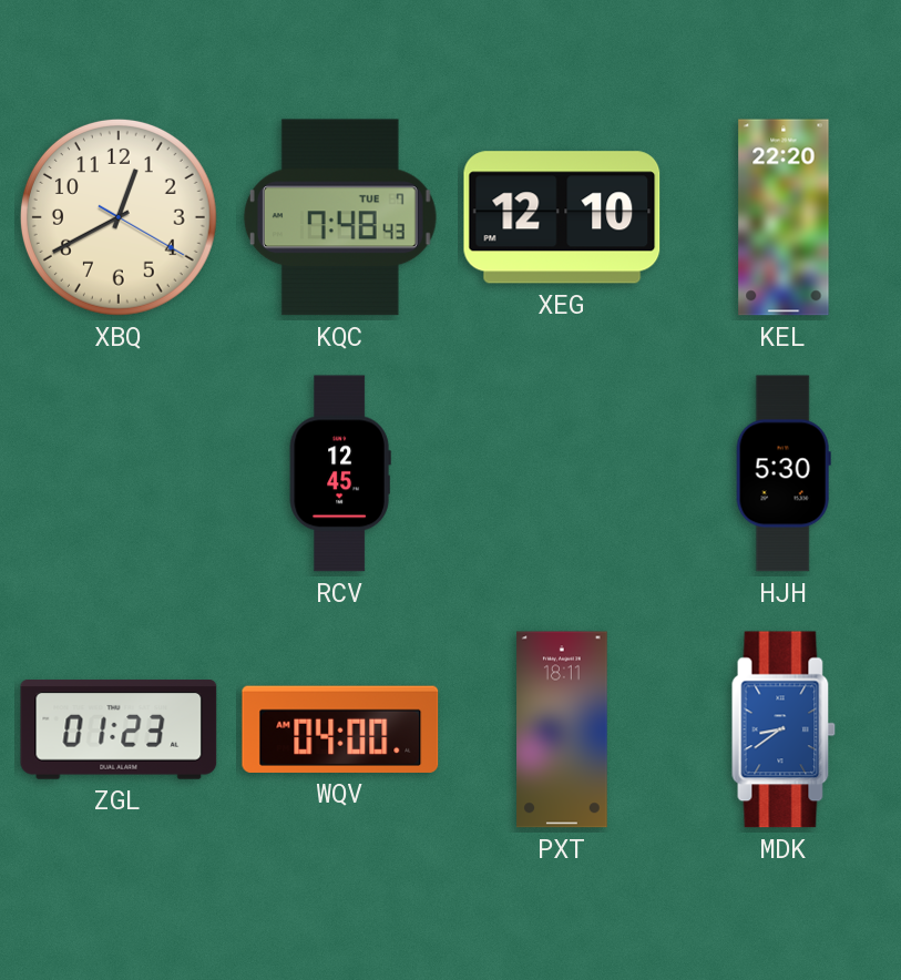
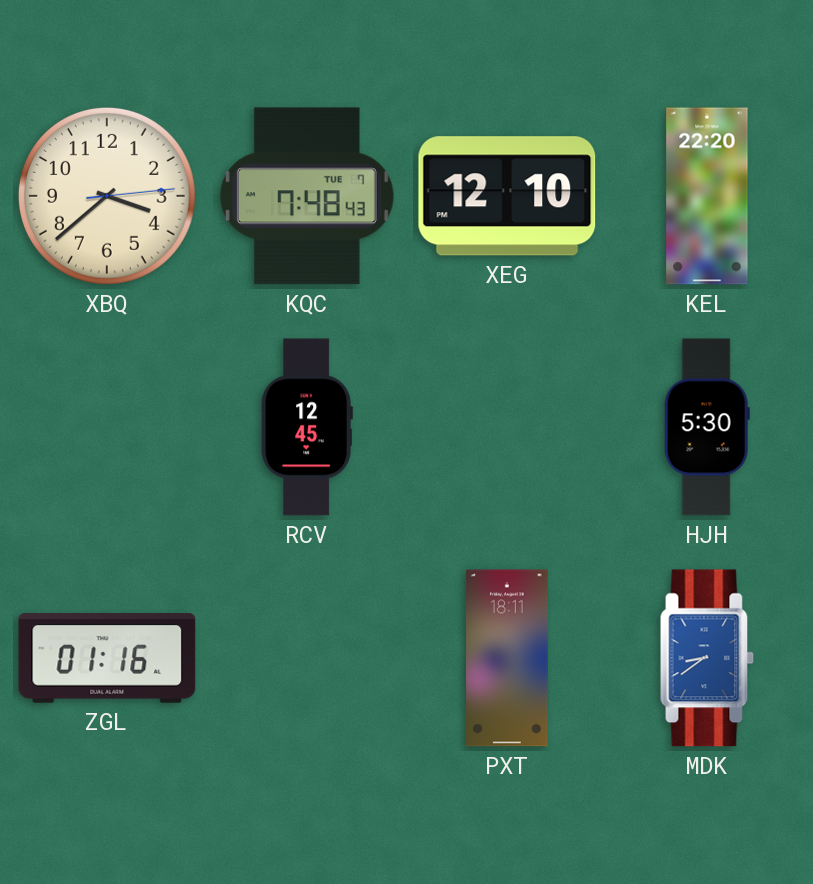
XBQ: 12:40 -> 3:38
ZGL: 01:23 -> 01:16
WQV: 04:00 -> none
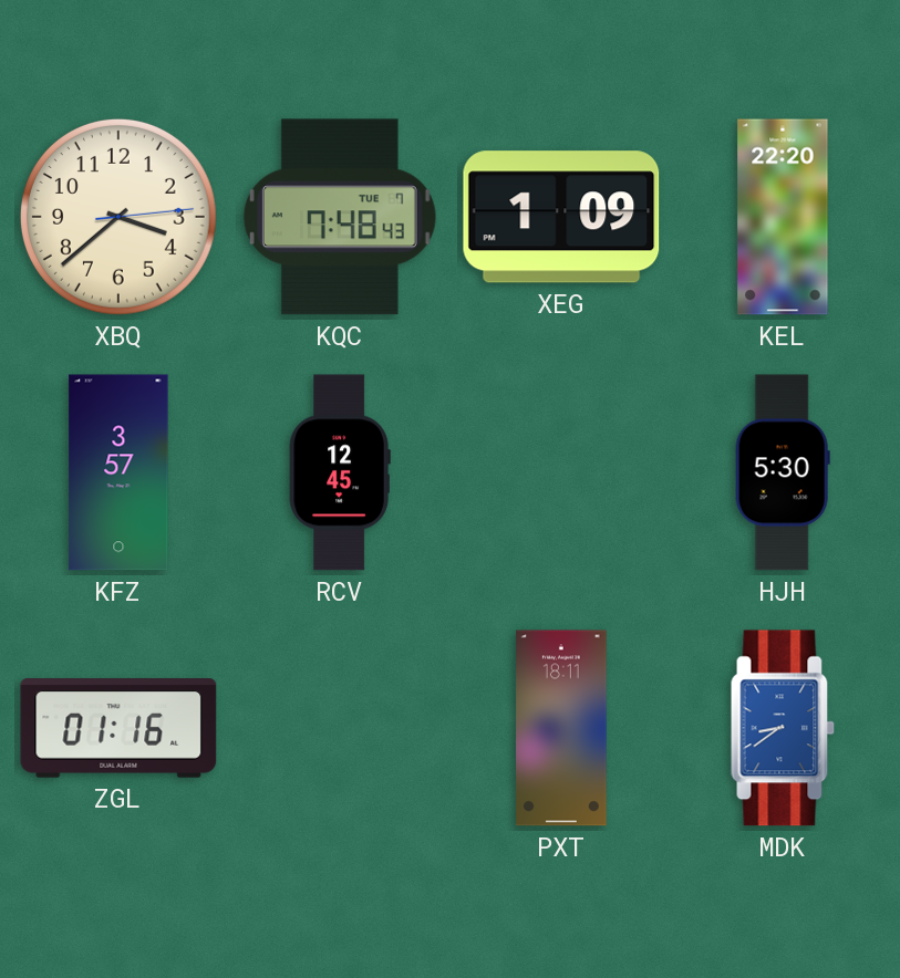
XEG: 12:10 -> 1:09
KFZ: none -> 3:57
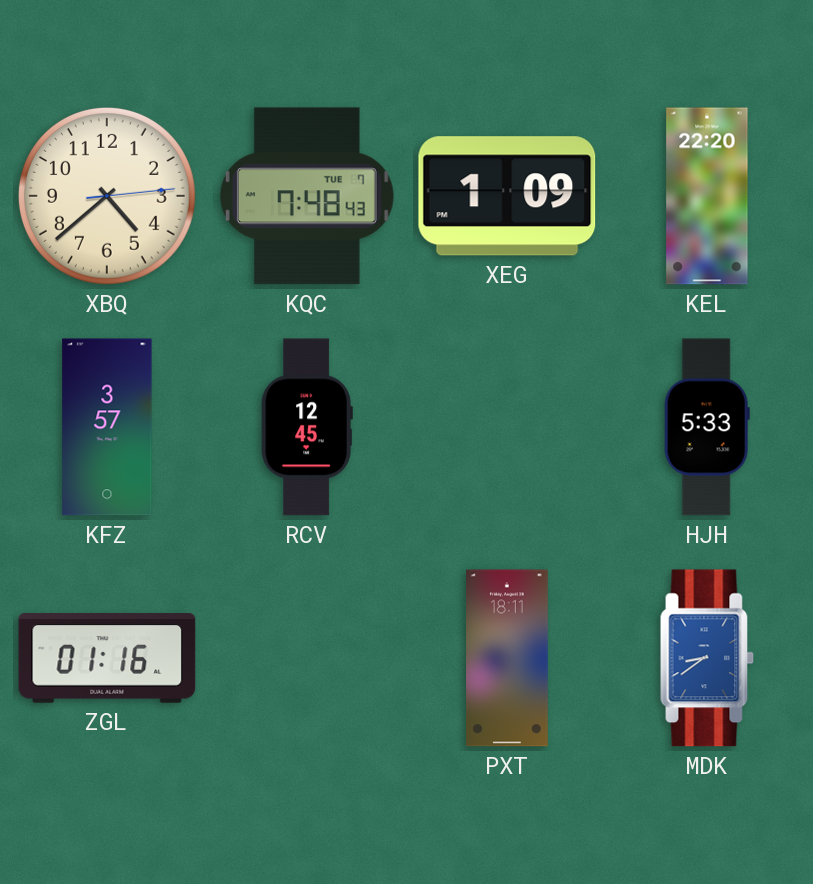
XBQ: 3:38 -> 4:38
HJH: 5:30 -> 5:33
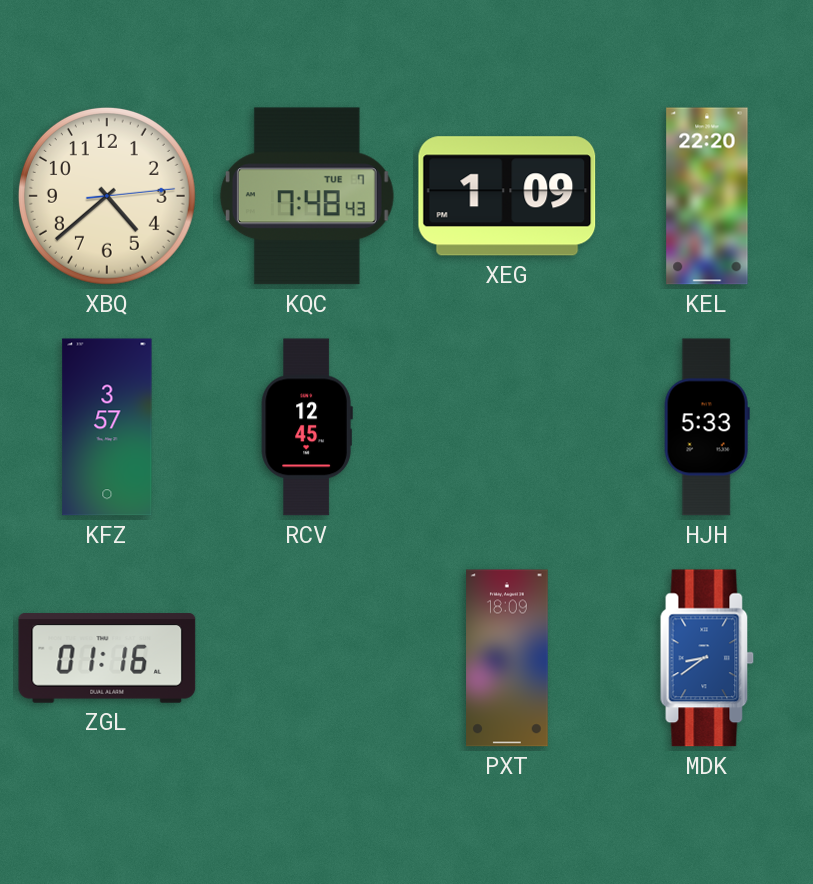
PXT: 18:11 -> 18:09
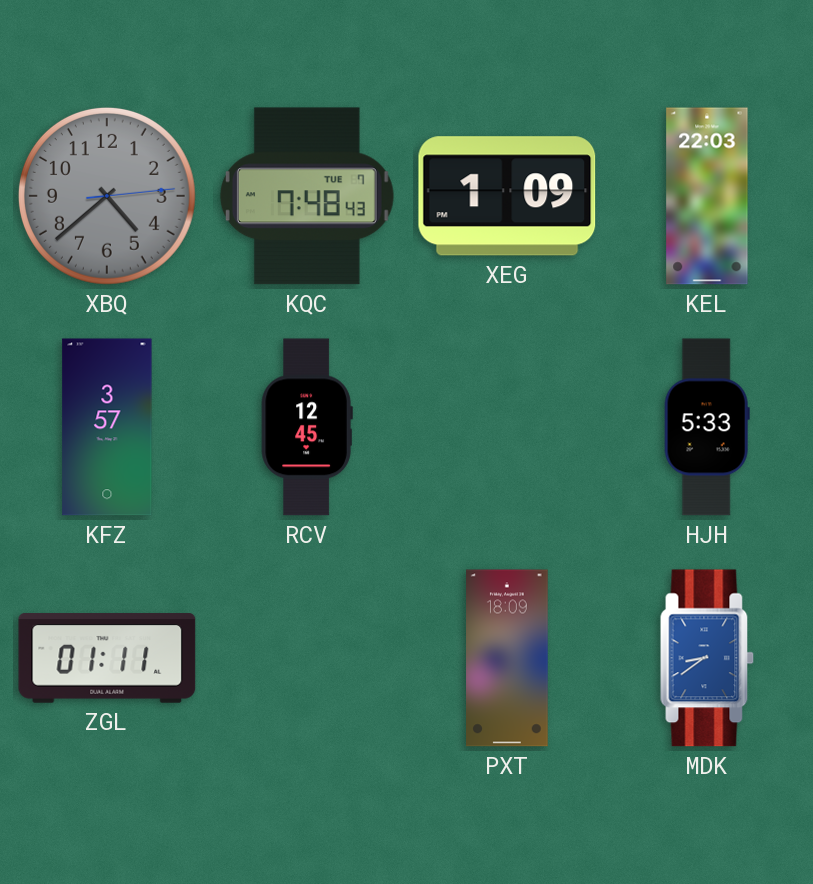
XBQ dial: cream -> grey
KEL: 22:20 -> 22:03
ZGL: 01:16 -> 01:11
